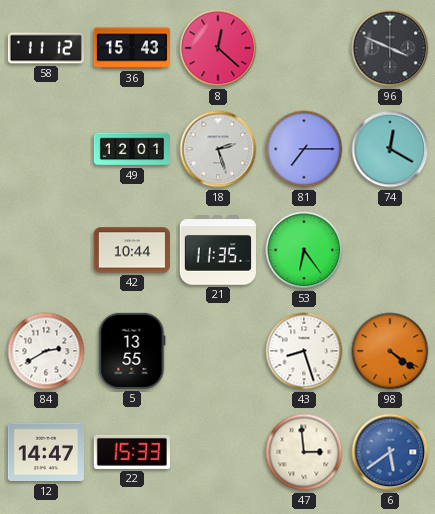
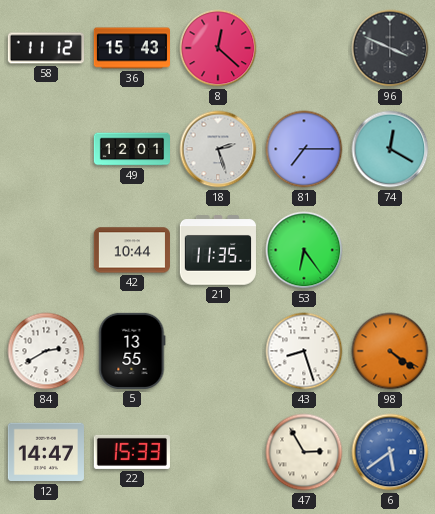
47: 2:59 -> 2:55
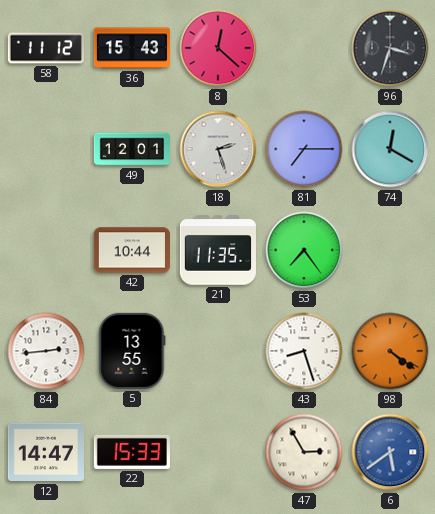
96: 3:49 -> 3:33
53: 6:24 -> 7:24
84: 2:40 -> 2:44
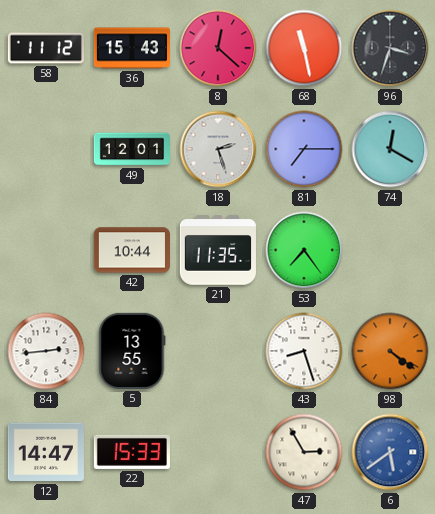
68: none -> 11:28
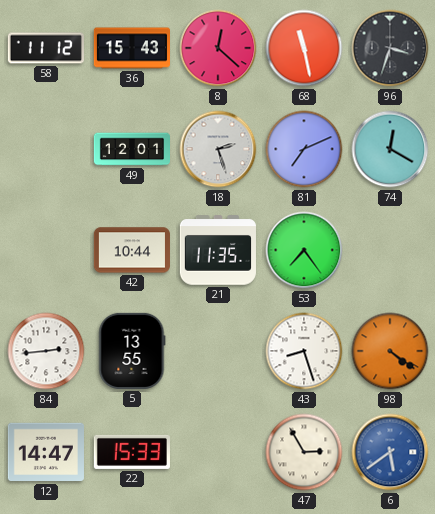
81: 7:15 -> 7:11
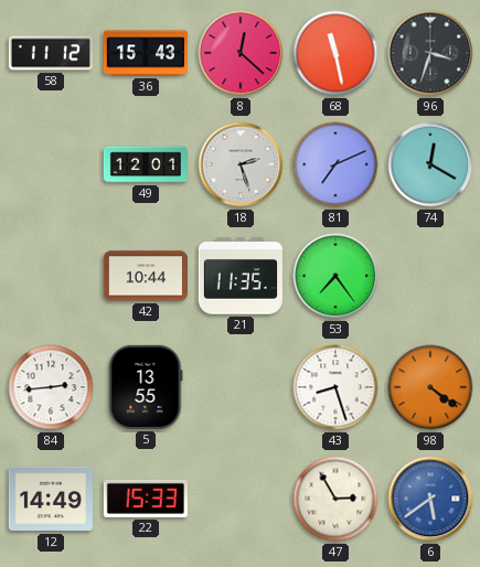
12: 14:47 -> 14:49
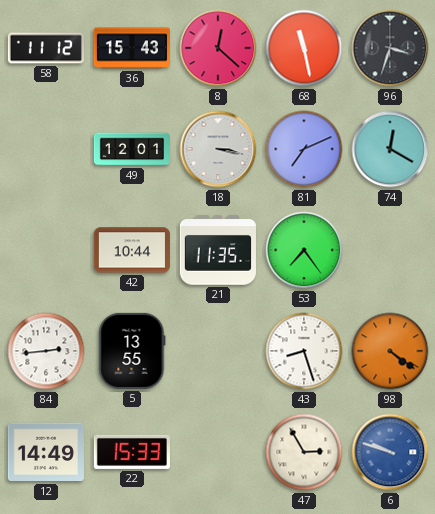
18: 2:27 -> 3:17
6: 5:39 -> 9:48
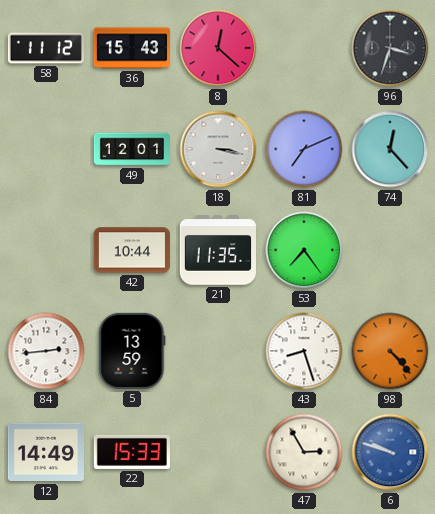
68: 11:28 -> none
74: 12:20 -> 12:23
5: 13:55 -> 13:59
98: 4:21 -> 4:23
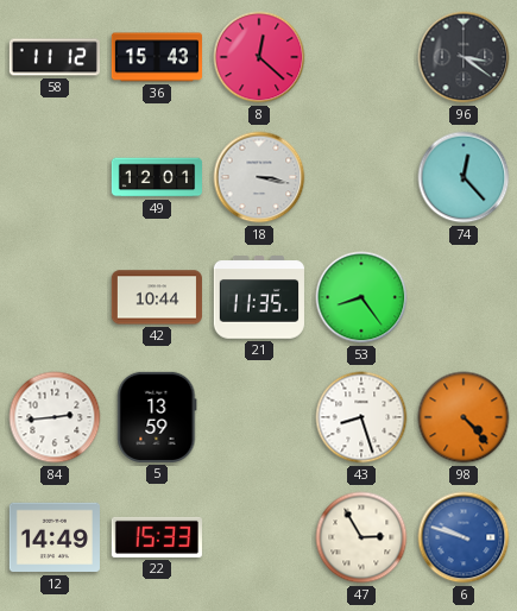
96: 3:33 -> 3:21
81: 7:11 -> none
53: 7:24 -> 8:24
